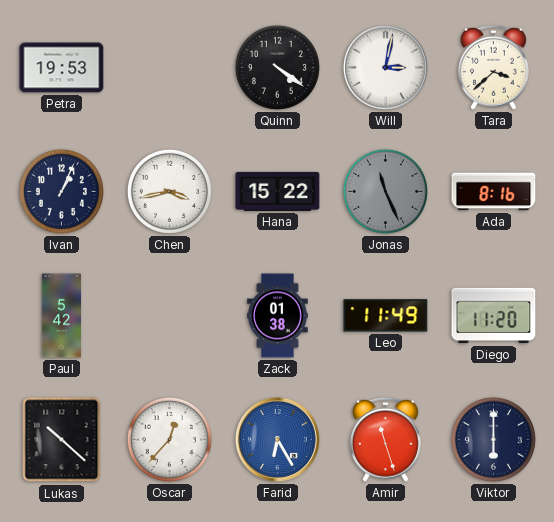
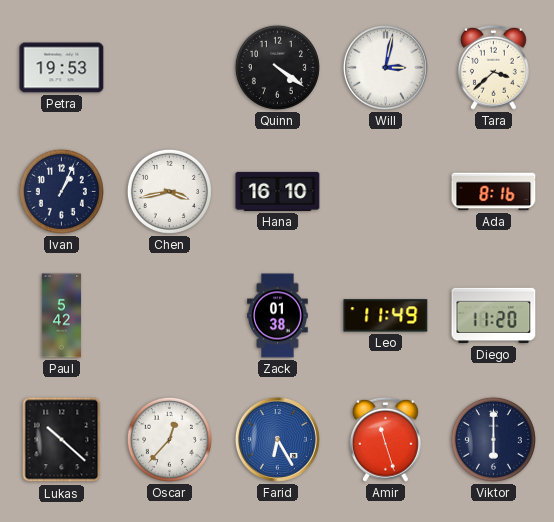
Hana: 15:22 -> 16:10
Jonas: 11:26 -> none
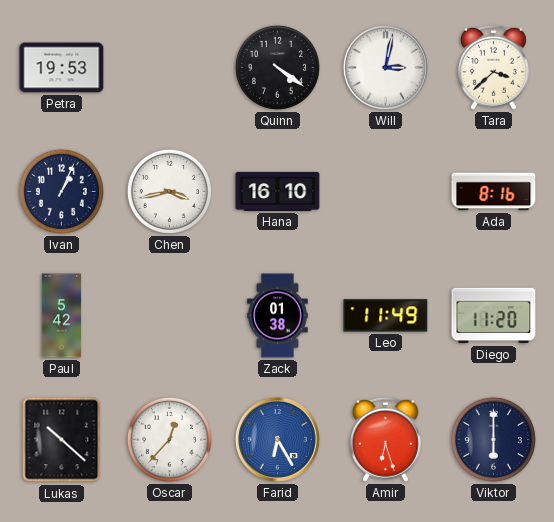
Amir: 11:27 -> 6:27
